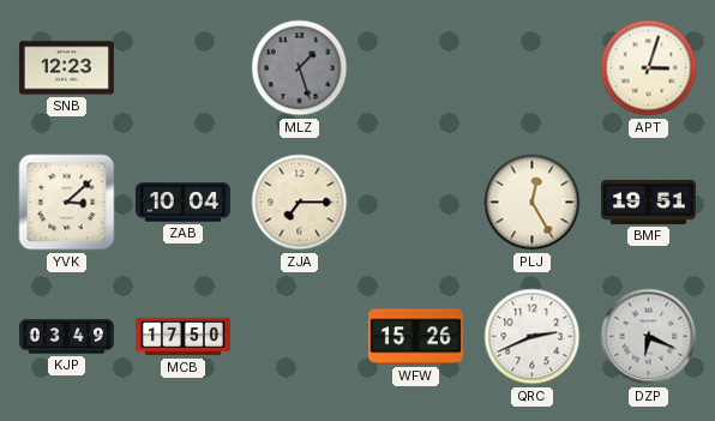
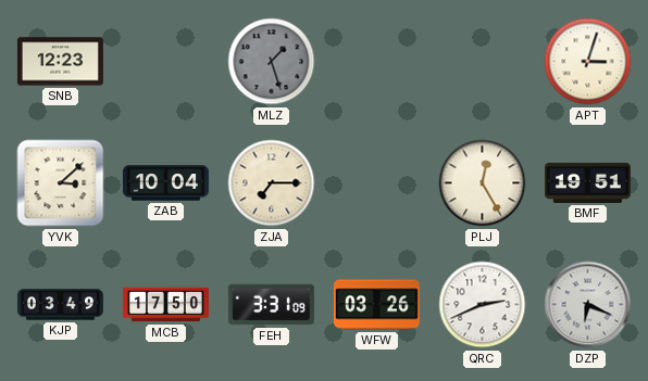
FEH: none -> 3:31
WFW: 15:26 -> 03:26
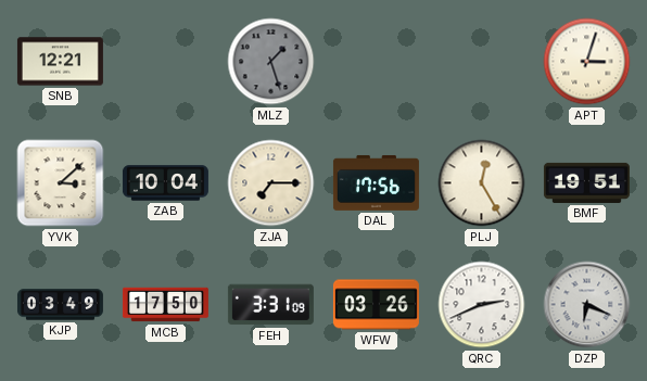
SNB: 12:23 -> 12:21
DAL: none -> 17:56
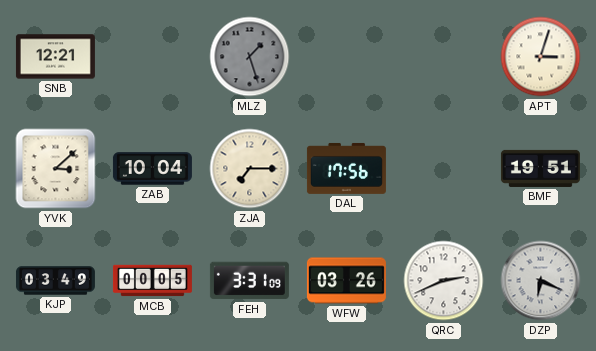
PLJ: 12:25 -> none
MCB: 17:50 -> 00:05
